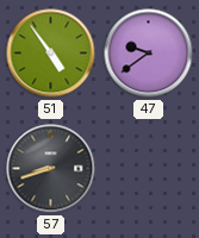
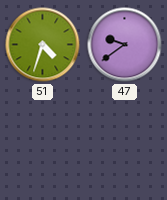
51: 4:54 -> 4:33
57: 8:42 -> none
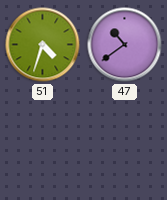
47: 9:39 -> 10:39
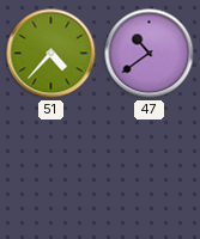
51: 4:33 -> 4:37
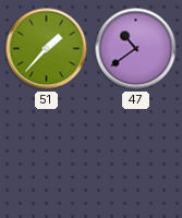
51: 4:37 -> 1:37
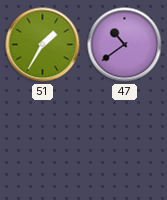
51: 1:37 -> 1:35
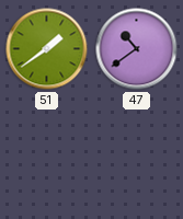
51: 1:35 -> 1:39
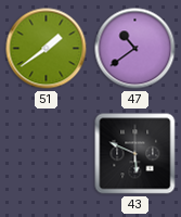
43: none -> 5:49
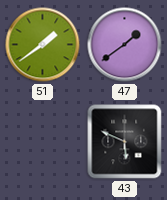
47: 10:39 -> 1:39
